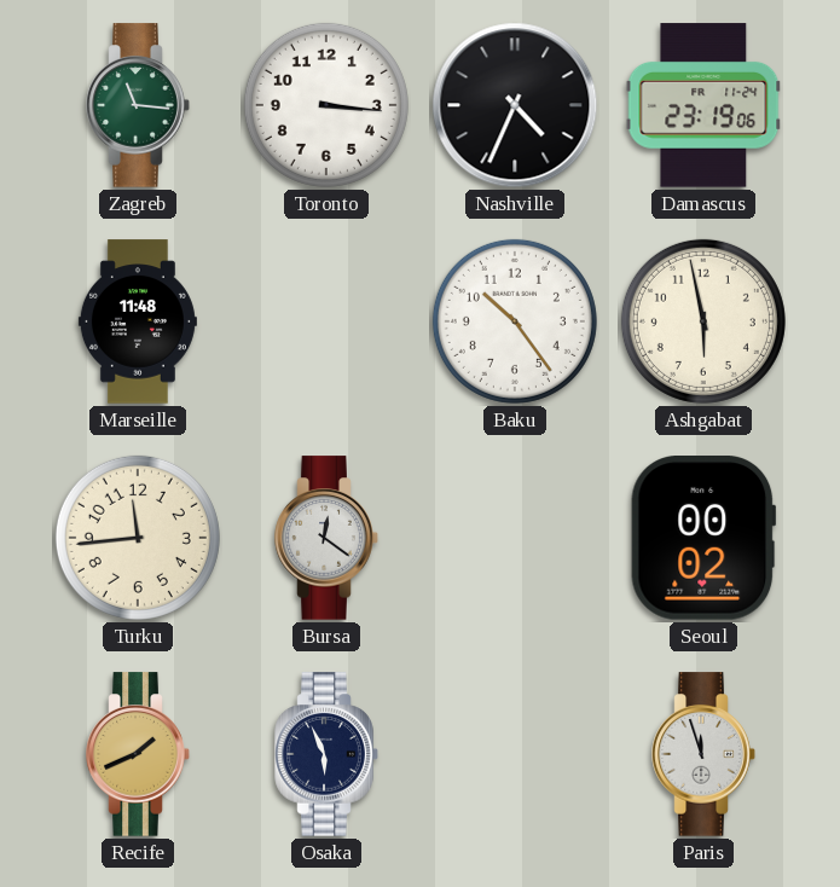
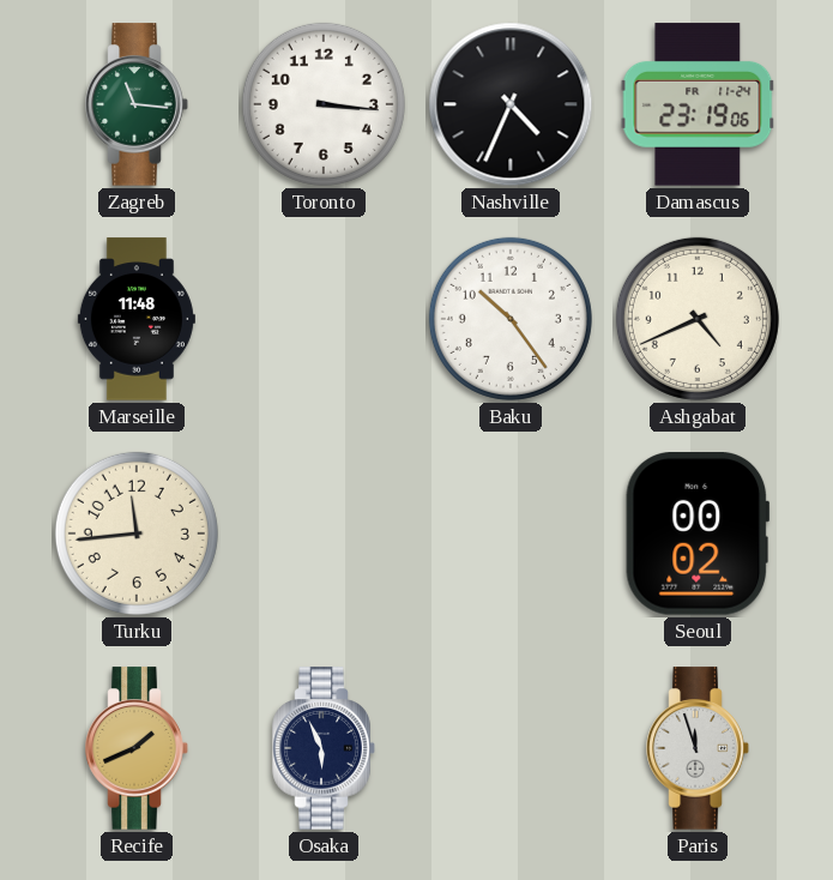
Ashgabat: 5:58 -> 4:41
Bursa: 12:21 -> none
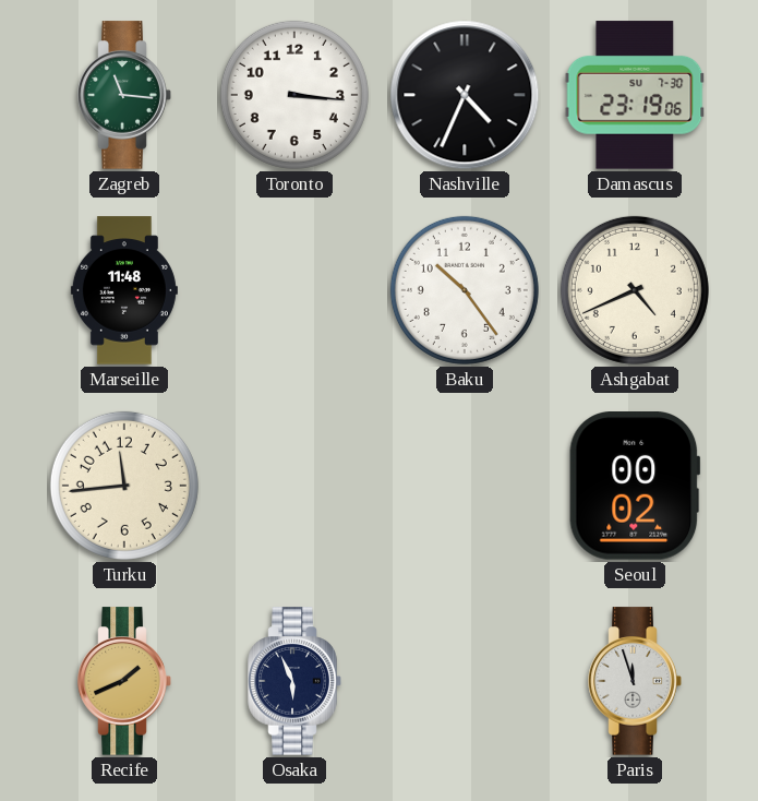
Damascus date: FR 11-24 -> SU 7-30
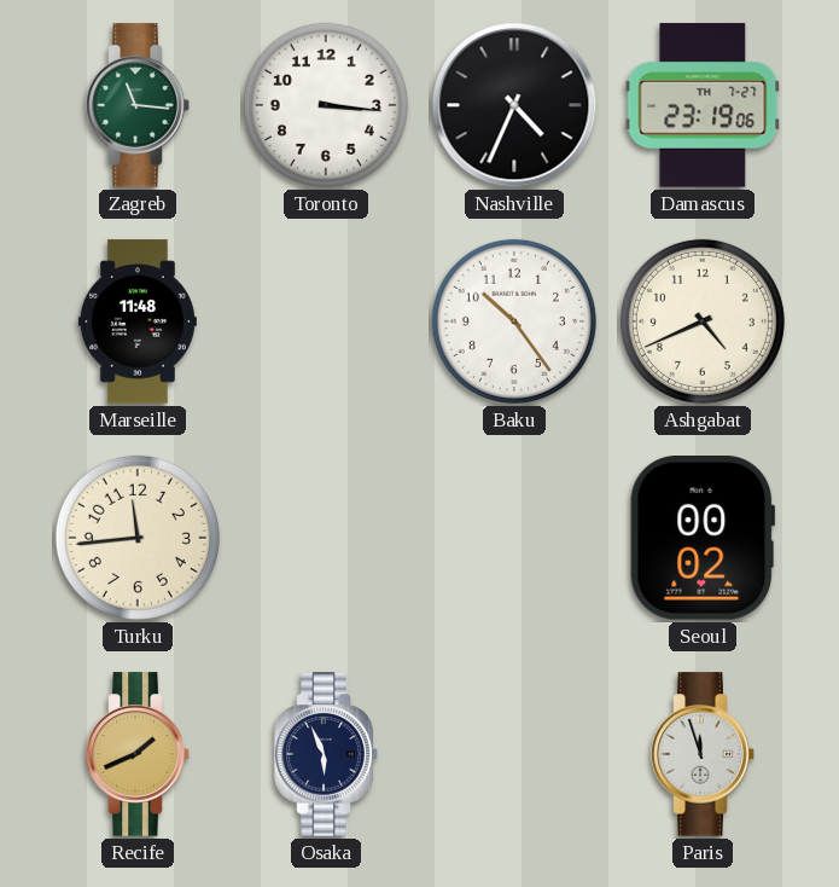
Damascus date: SU 7-30 -> TH 7-27
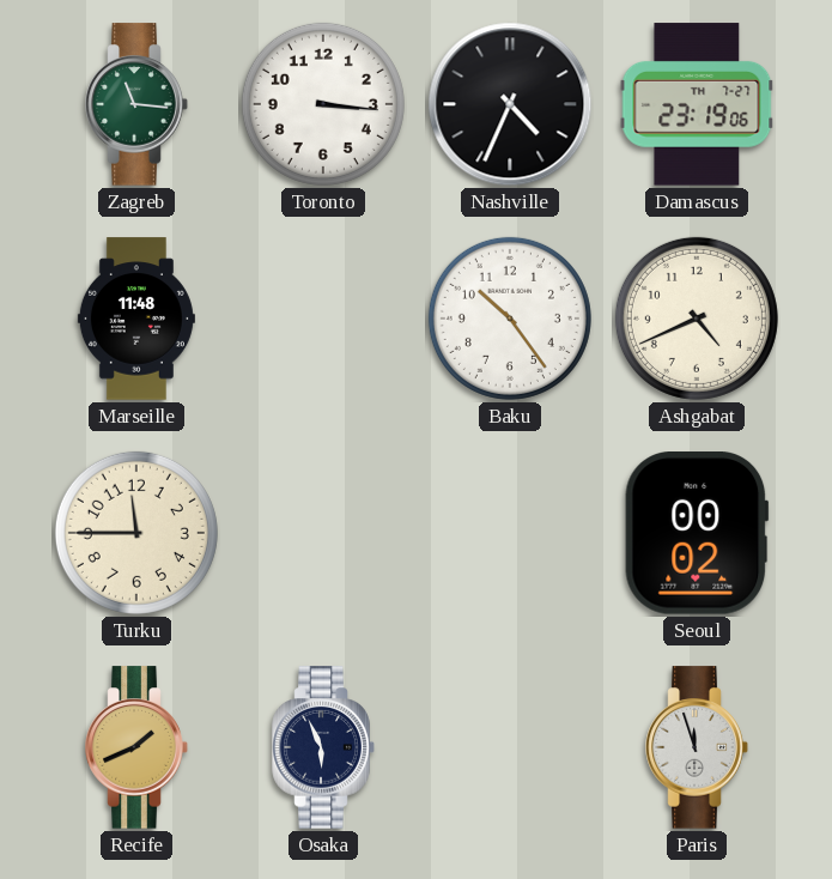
Turku: 11:44 -> 11:45
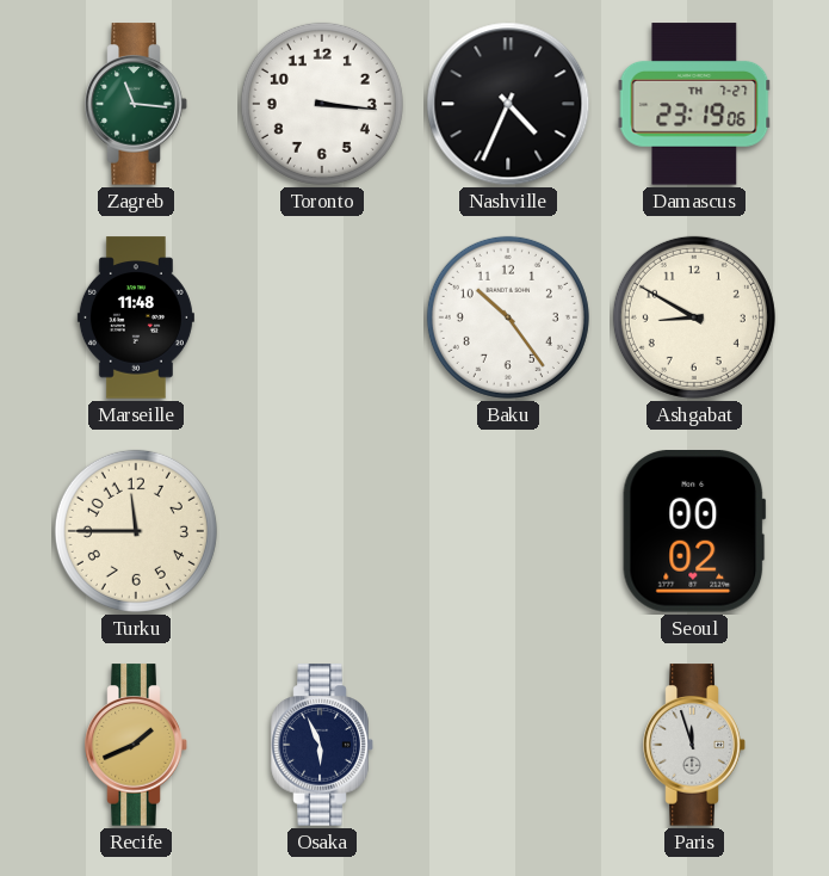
Ashgabat: 4:41 -> 8:50
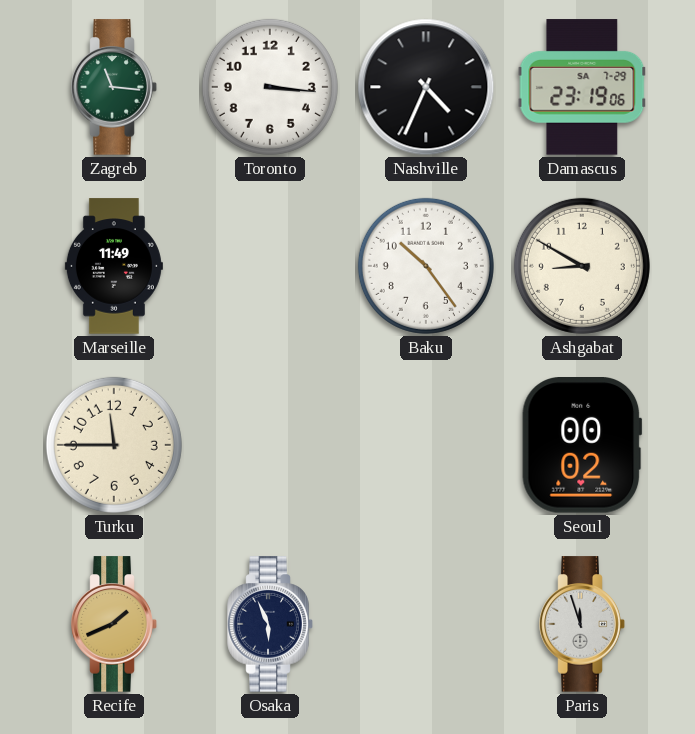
Damascus date: TH 7-27 -> SA 7-29
Marseille: 11:48 -> 11:49
